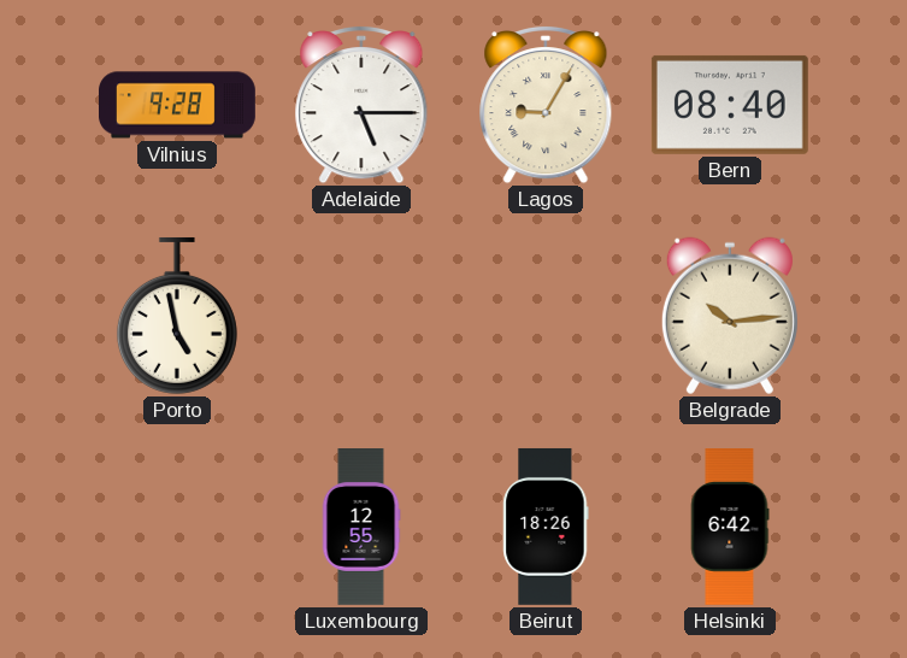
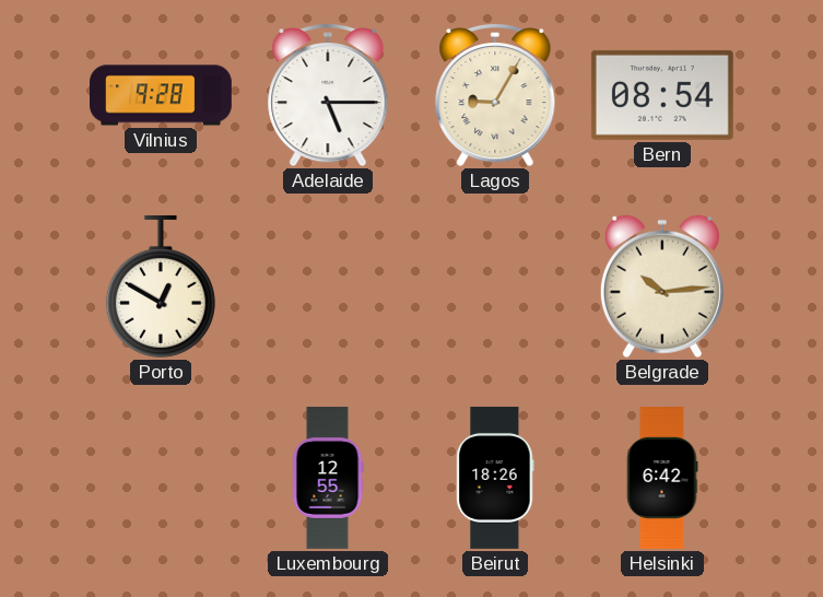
Bern: 08:40 -> 08:54
Porto: 4:58 -> 12:50
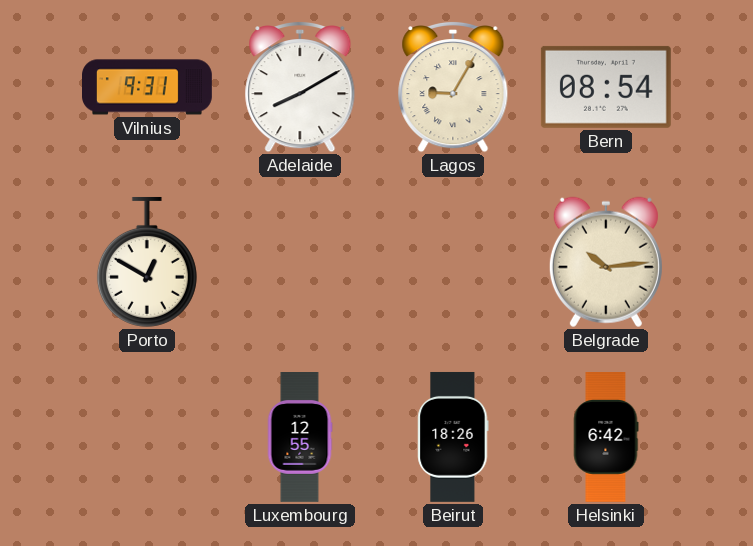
Vilnius: 9:28 -> 9:31
Adelaide: 5:15 -> 8:10
